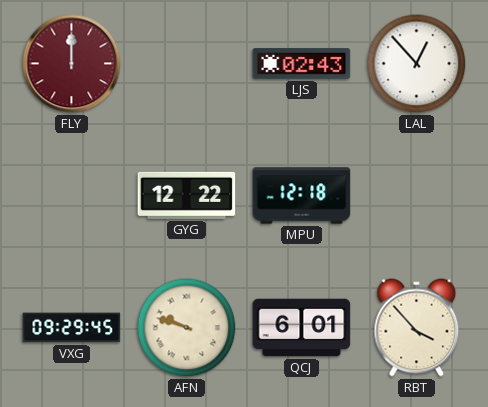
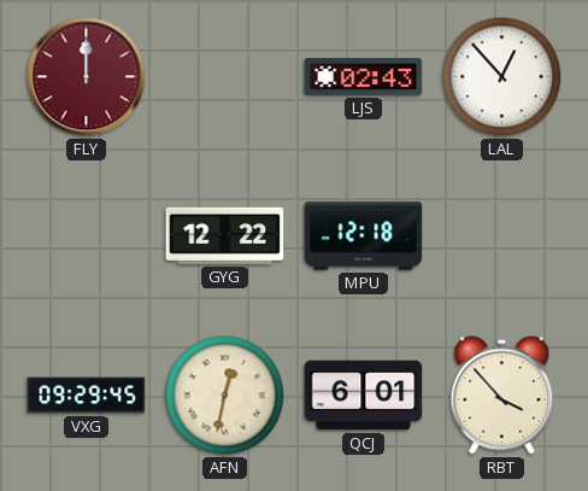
AFN: 9:48 -> 12:32
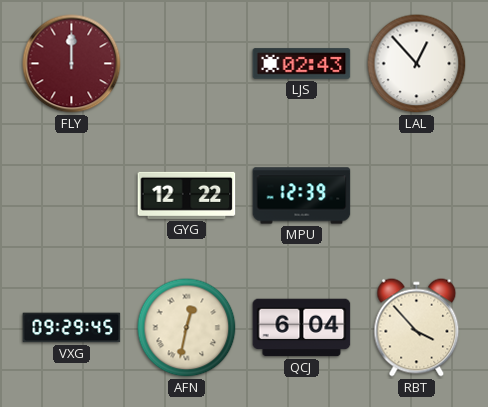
MPU: 12:18 -> 12:39
QCJ: 6:01 -> 6:04
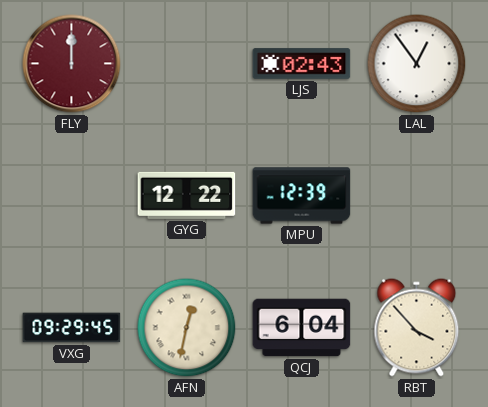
LAL: 12:53 -> 12:54
